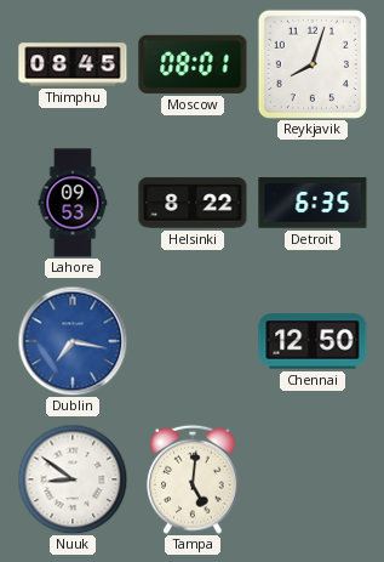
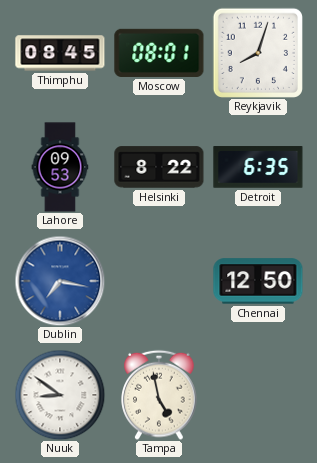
Tampa: 5:01 -> 4:58
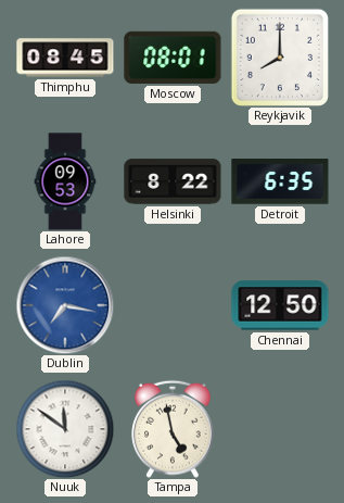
Reykjavik: 8:03 -> 8:00
Nuuk: 8:51 -> 11:51
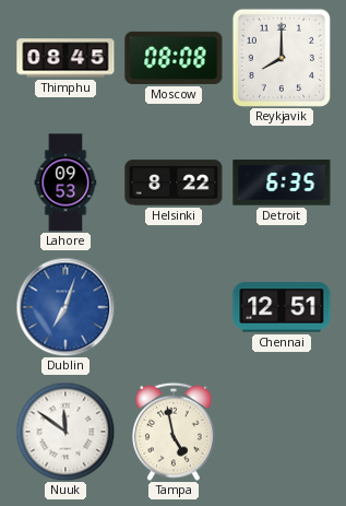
Moscow: 08:01 -> 08:08
Dublin: 7:17 -> 7:03
Chennai: 12:50 -> 12:51
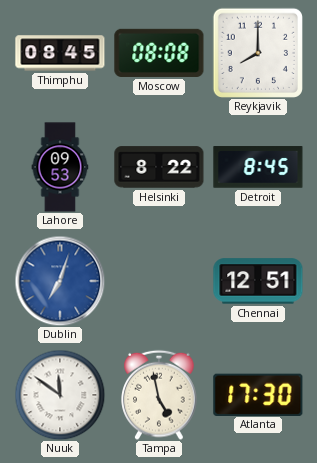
Detroit: 6:35 -> 8:45
Atlanta: none -> 17:30
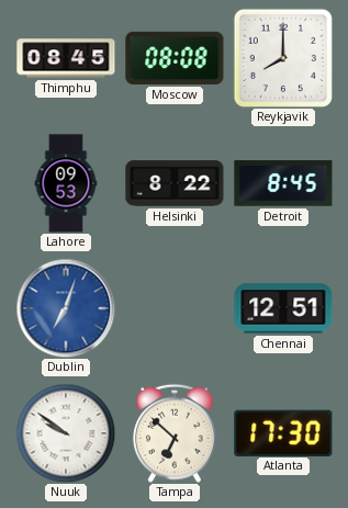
Nuuk: 11:51 -> 9:51
Tampa: 4:58 -> 6:52
